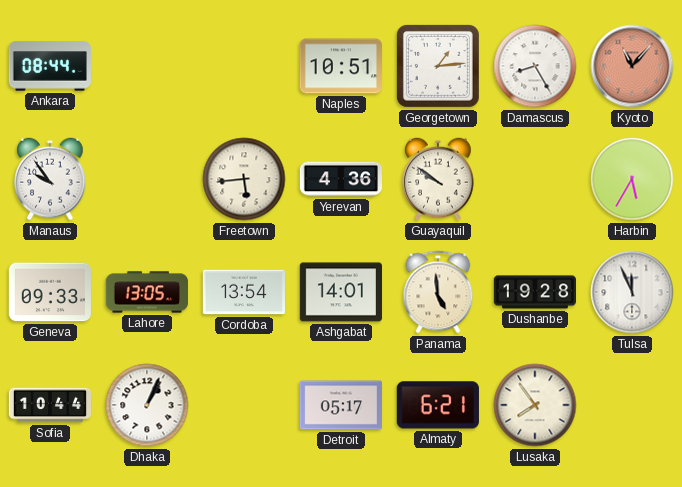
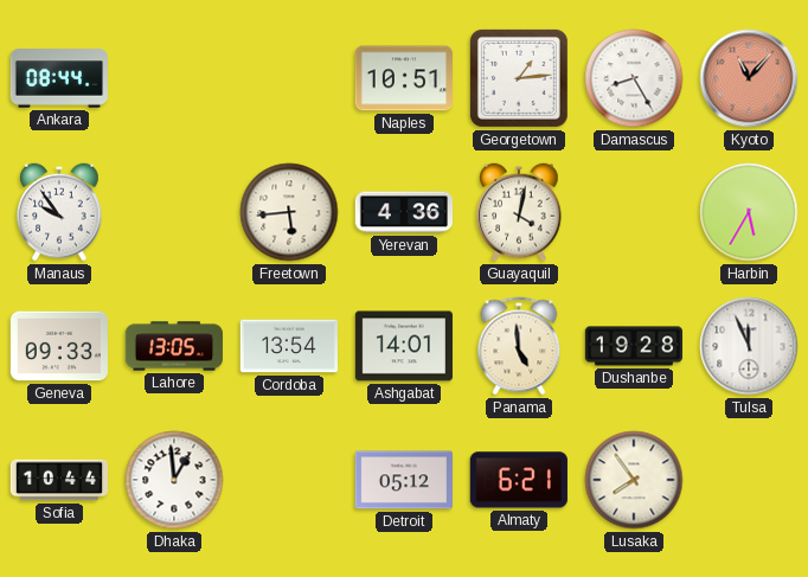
Guayaquil: 9:51 -> 4:02
Dhaka: 1:04 -> 12:59
Detroit: 05:17 -> 05:12
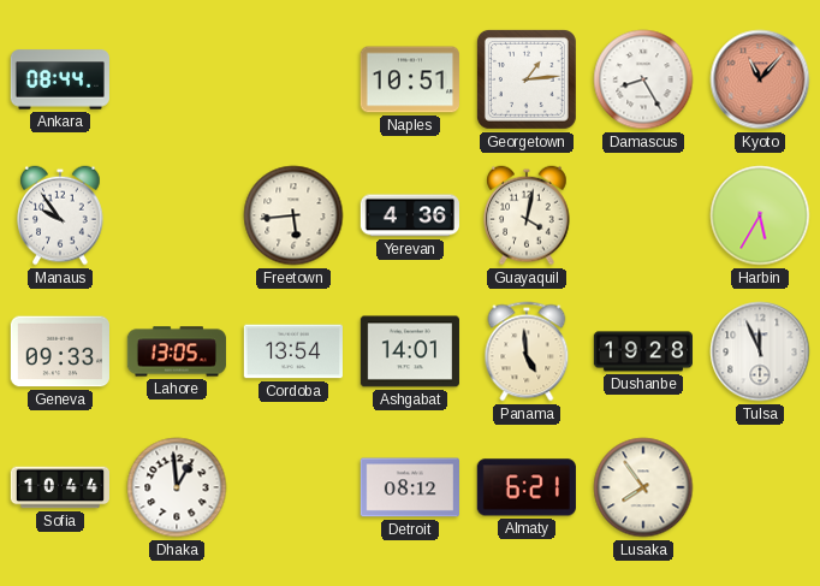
Detroit: 05:12 -> 08:12
